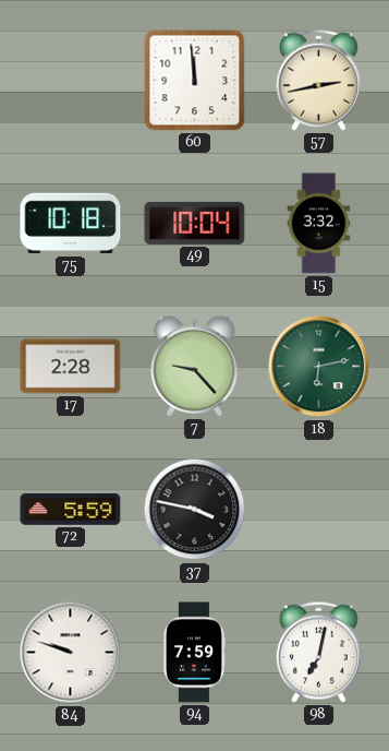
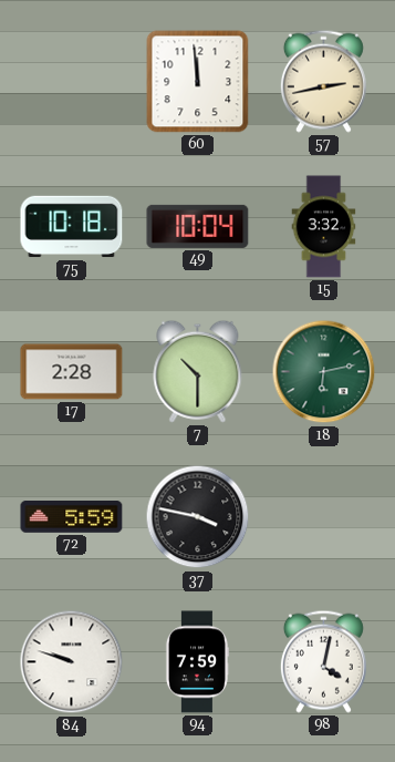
7: 9:23 -> 10:30
98: 7:02 -> 4:02
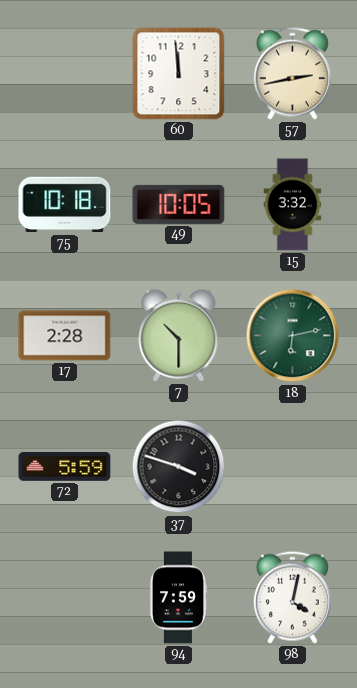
49: 10:04 -> 10:05
37: 3:47 -> 3:48
84: 9:48 -> none
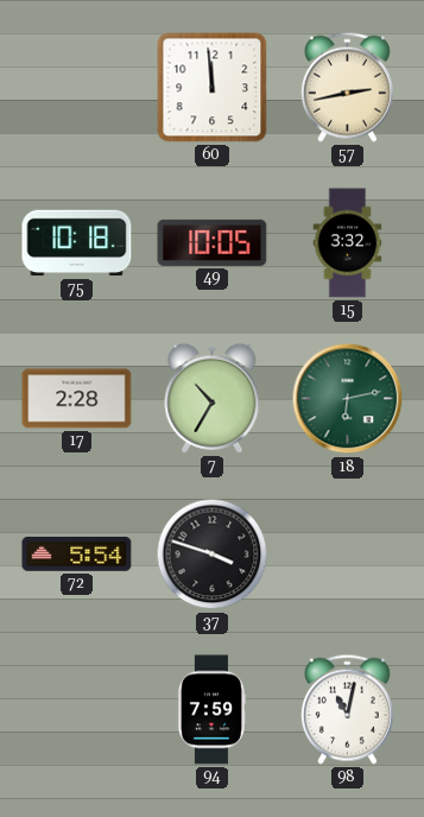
7: 10:30 -> 10:35
72: 5:59 -> 5:54
98: 4:02 -> 11:02
